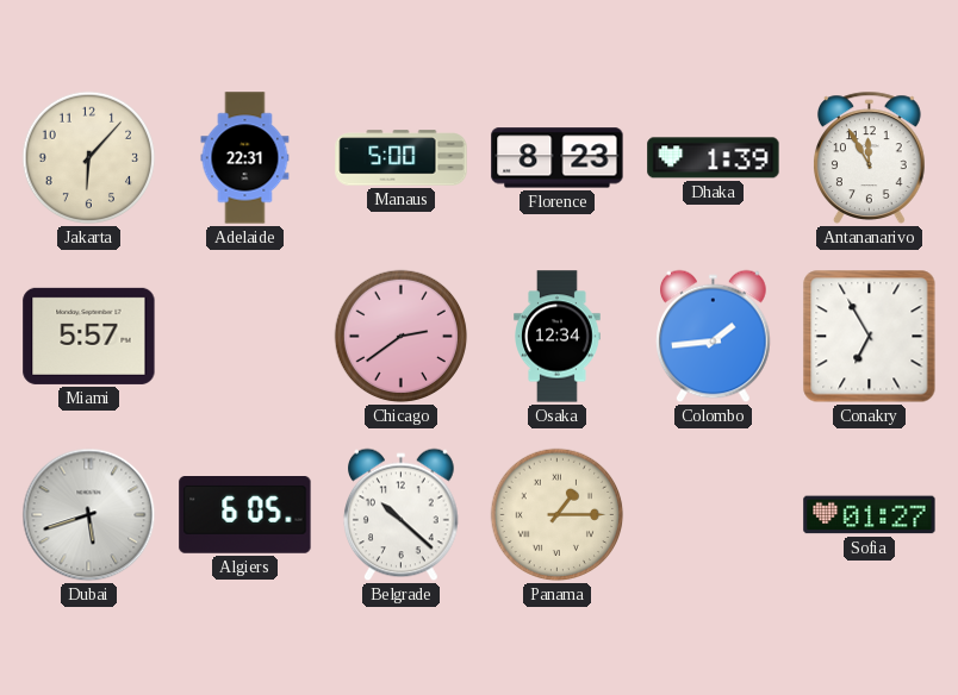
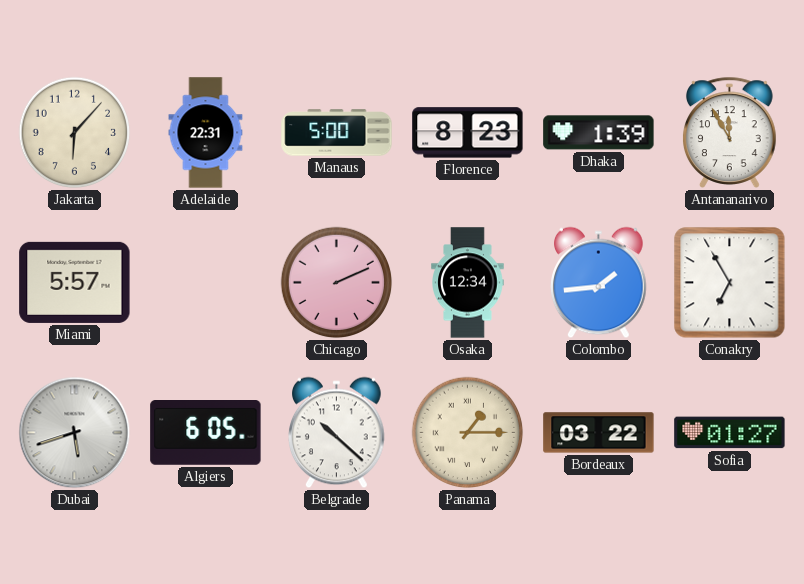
Chicago: 2:39 -> 2:11
Bordeaux: none -> 03:22
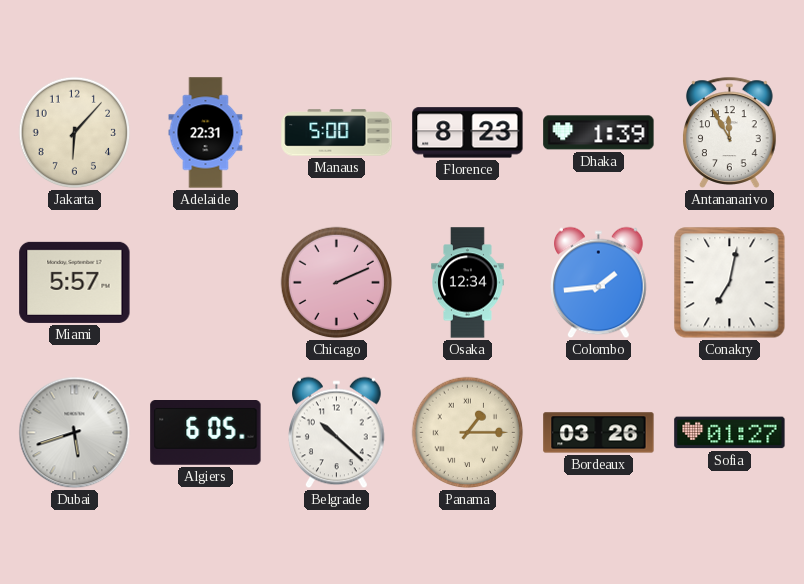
Conakry: 6:55 -> 7:02
Bordeaux: 03:22 -> 03:26
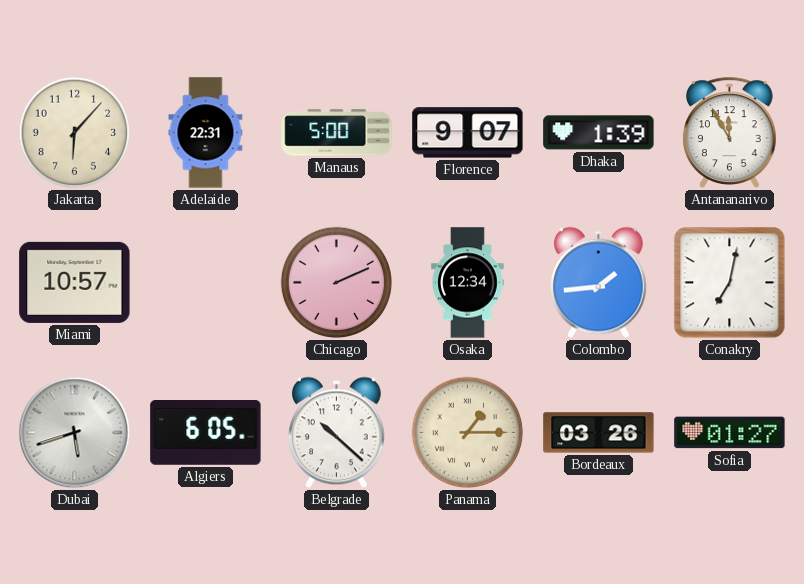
Florence: 8:23 -> 9:07
Miami: 5:57 -> 10:57
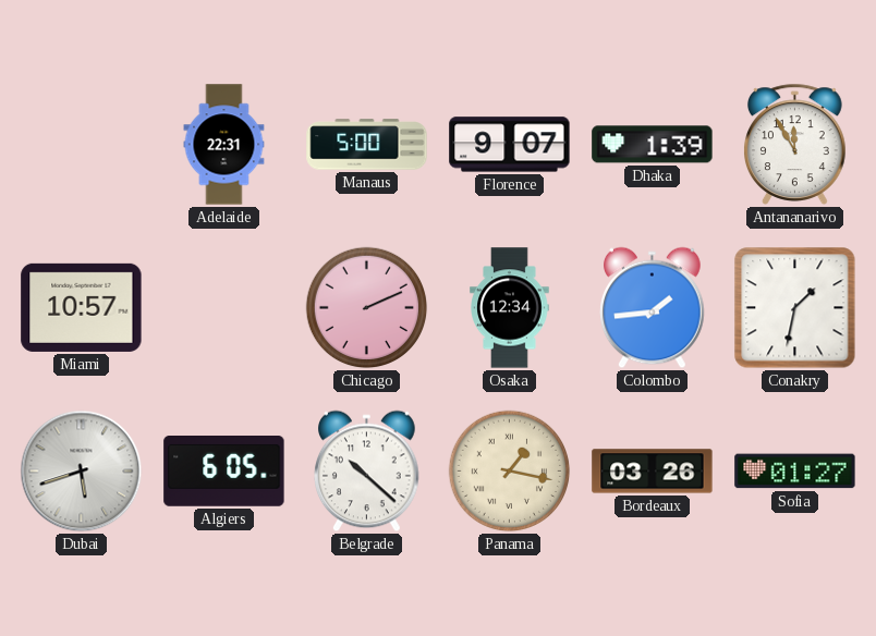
Jakarta: 6:07 -> none
Conakry: 7:02 -> 1:32
Panama: 1:15 -> 1:17
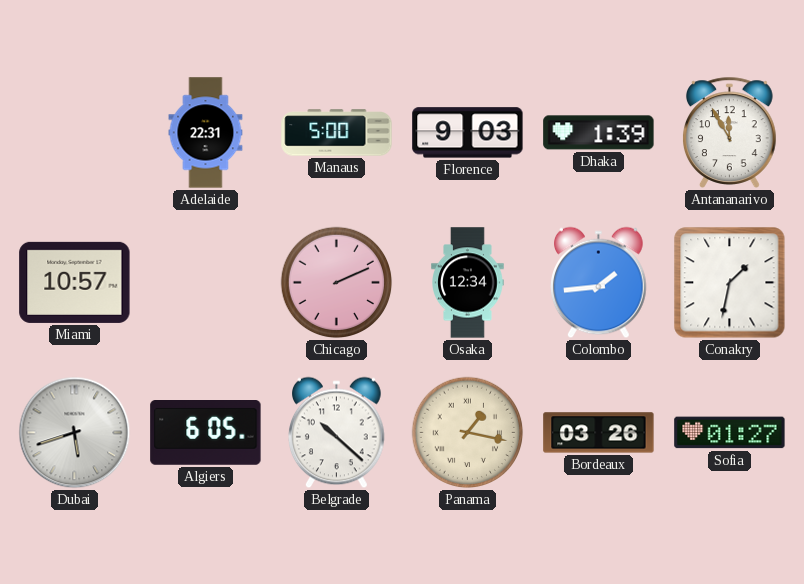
Florence: 9:07 -> 9:03
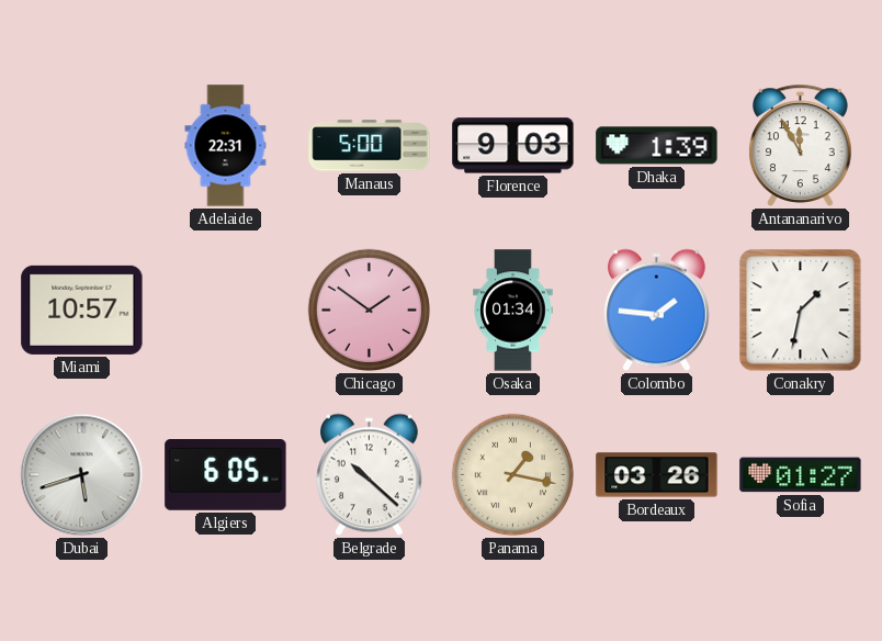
Chicago: 2:11 -> 1:51
Osaka: 12:34 -> 01:34
Colombo: 1:44 -> 1:46
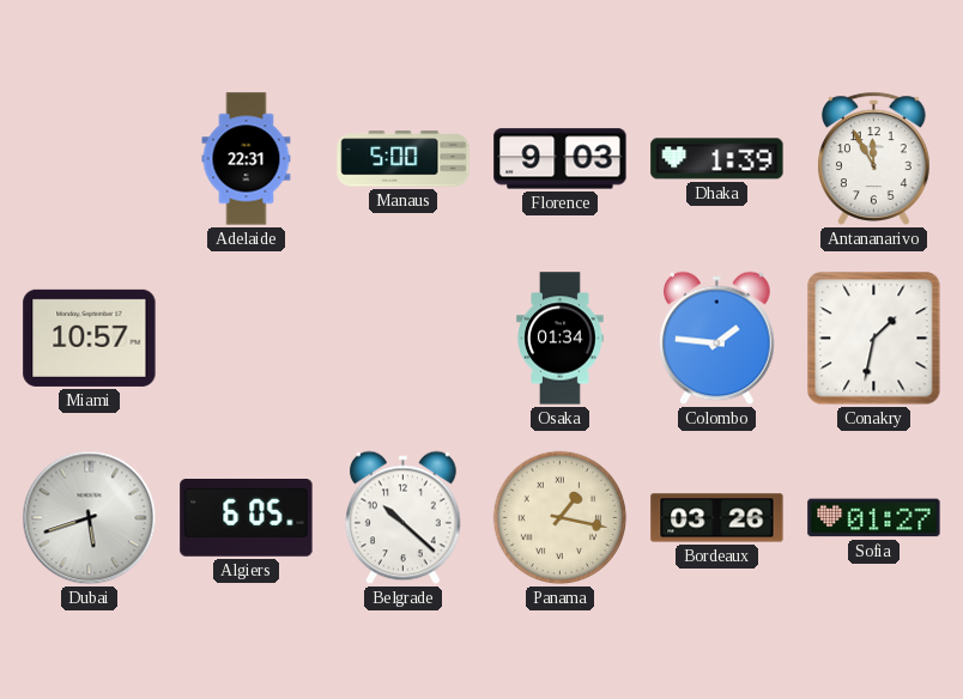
Chicago: 1:51 -> none
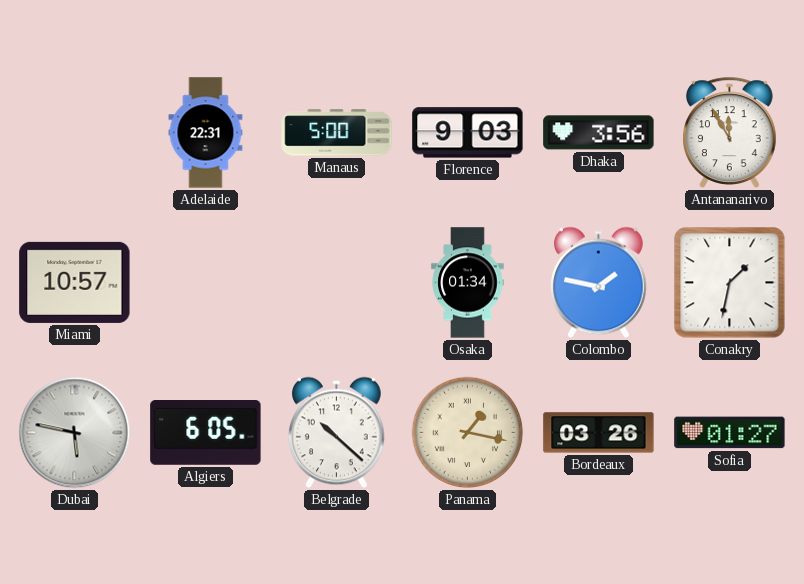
Dhaka: 1:39 -> 3:56
Colombo: 1:46 -> 1:47
Dubai: 5:42 -> 5:47
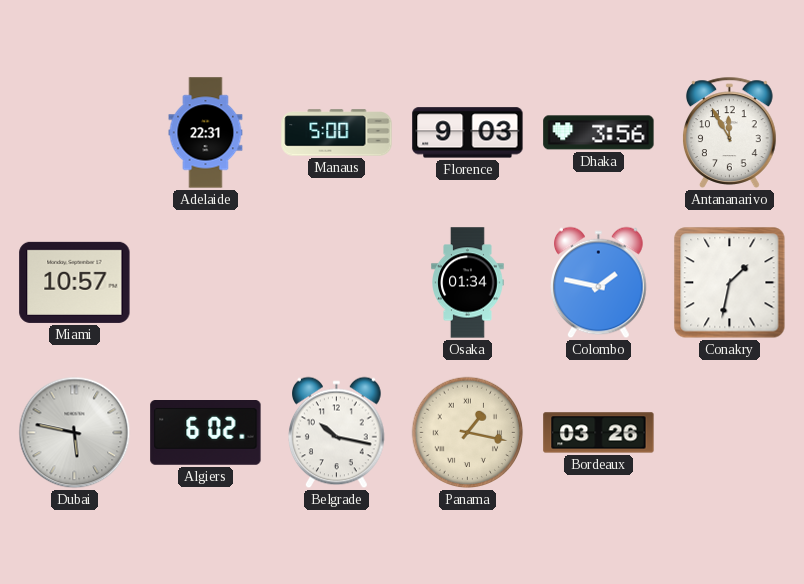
Algiers: 6:05 -> 6:02
Belgrade: 10:22 -> 10:17
Sofia: 01:27 -> none
